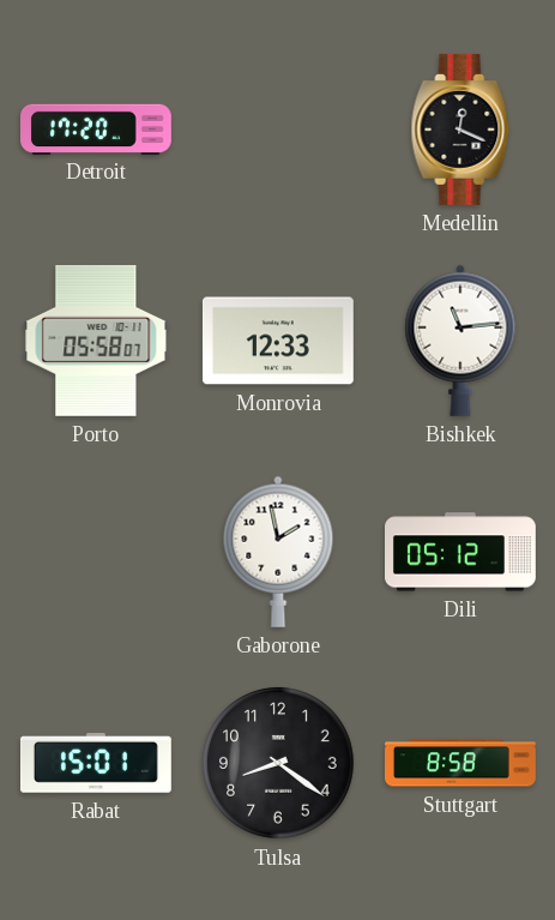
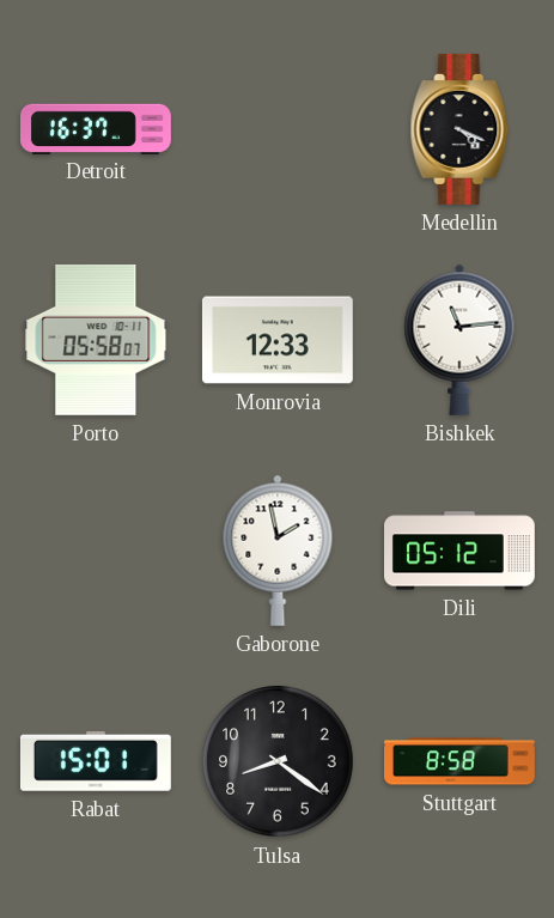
Detroit: 17:20 -> 16:37
Medellin: 12:19 -> 4:19
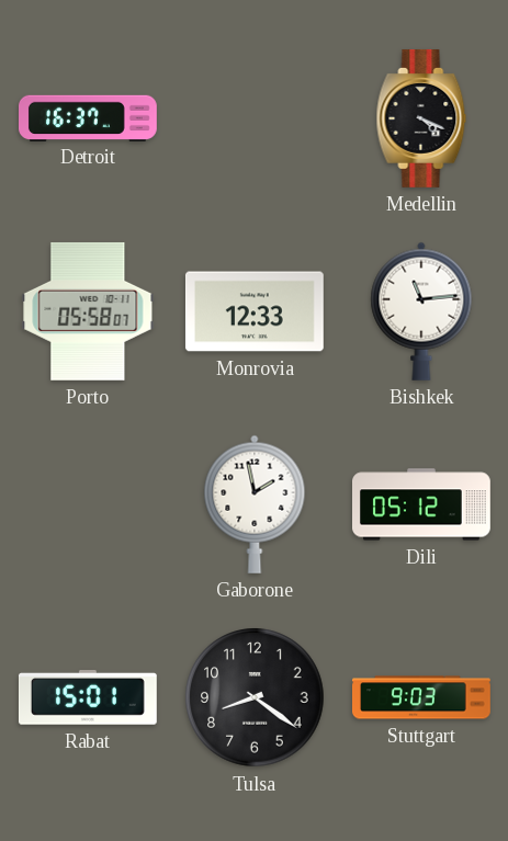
Stuttgart: 8:58 -> 9:03
